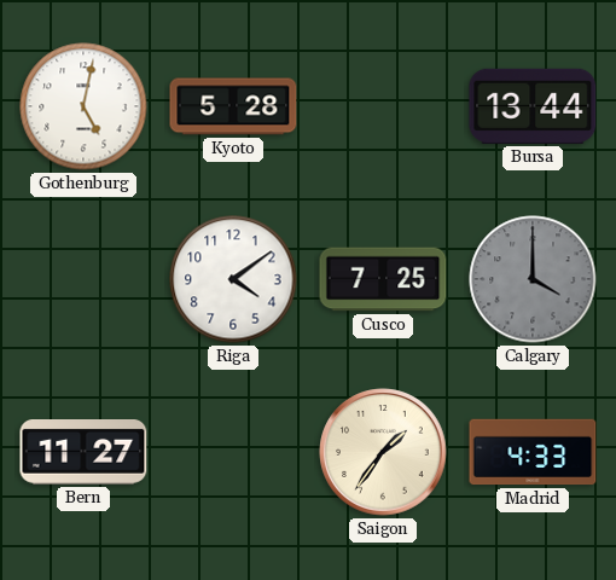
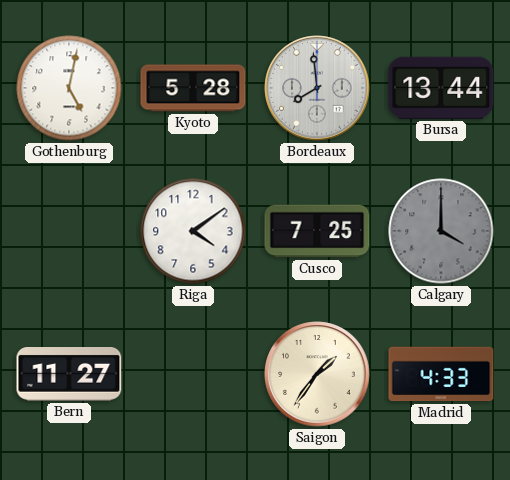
Bordeaux: none -> 7:59
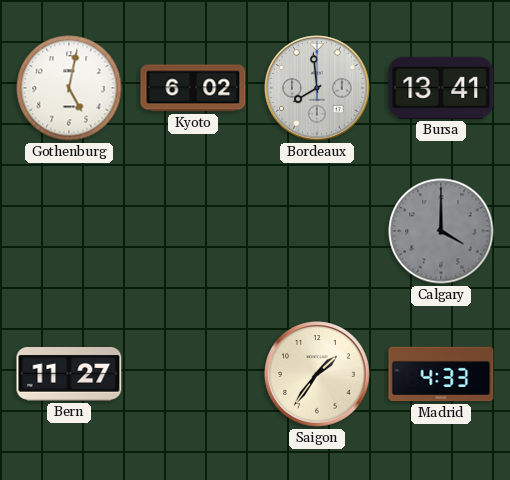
Kyoto: 5:28 -> 6:02
Bursa: 13:44 -> 13:41
Riga: 4:09 -> none
Cusco: 7:25 -> none
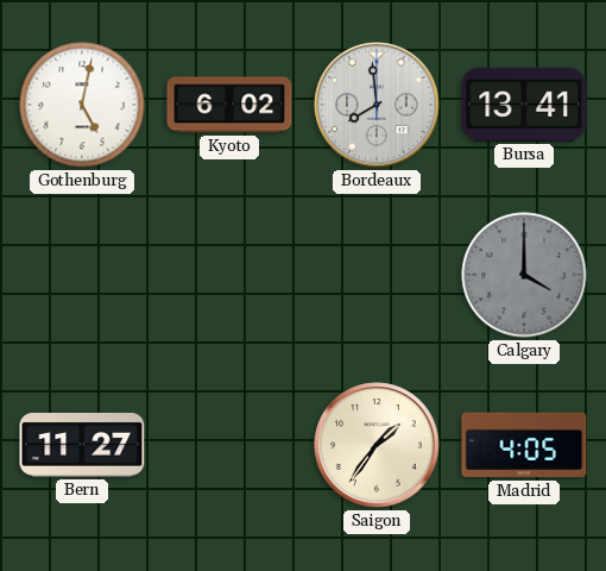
Madrid: 4:33 -> 4:05
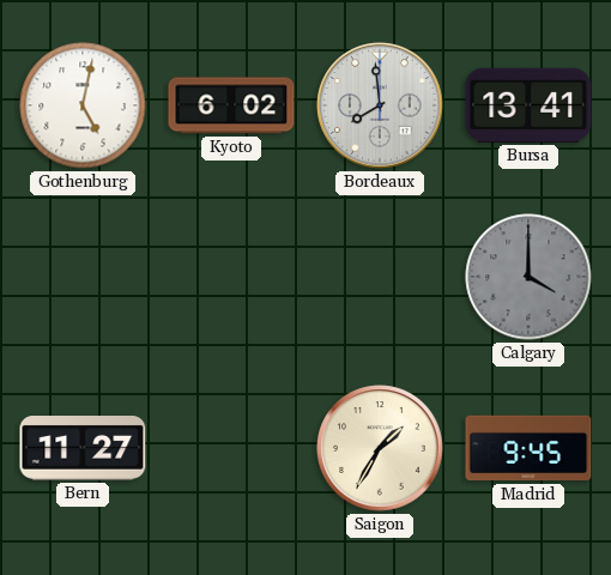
Saigon: 1:36 -> 1:35
Madrid: 4:05 -> 9:45
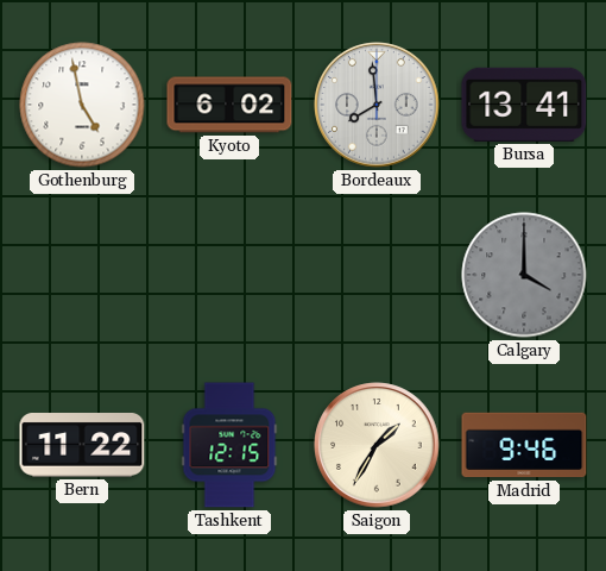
Gothenburg: 5:02 -> 4:58
Bern: 11:27 -> 11:22
Tashkent: none -> 12:15
Madrid: 9:45 -> 9:46
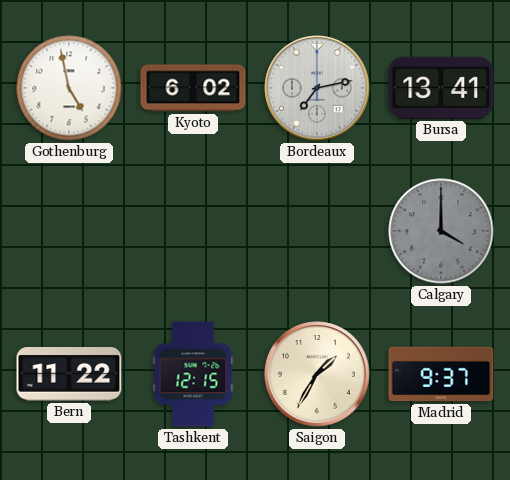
Bordeaux: 7:59 -> 7:13
Madrid: 9:46 -> 9:37
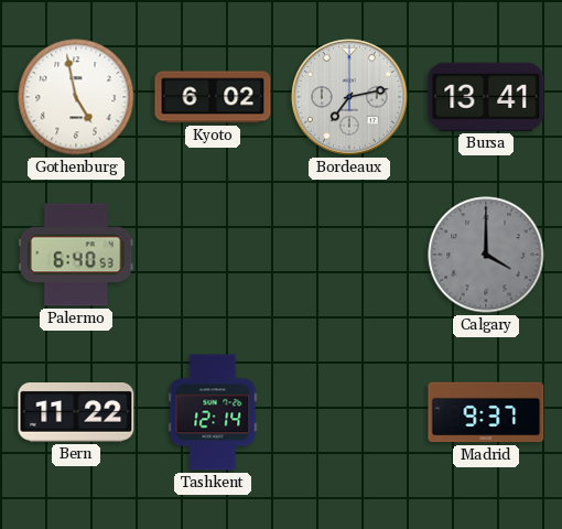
Palermo: none -> 6:40
Tashkent: 12:15 -> 12:14
Saigon: 1:35 -> none
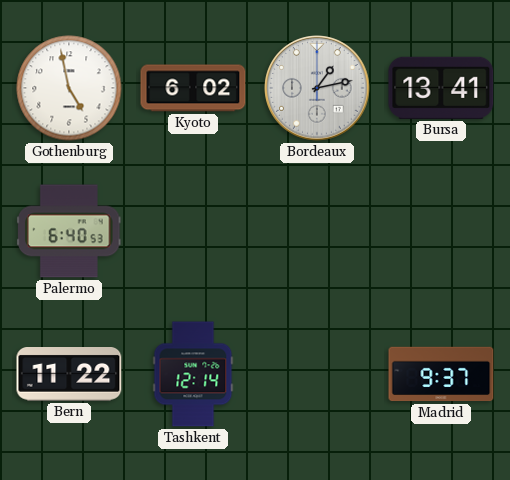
Bordeaux: 7:13 -> 1:13
Calgary: 4:00 -> none
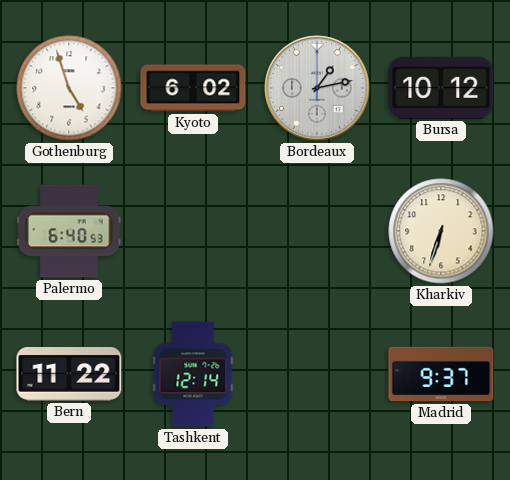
Gothenburg: 4:58 -> 4:57
Bursa: 13:41 -> 10:12
Kharkiv: none -> 6:33
